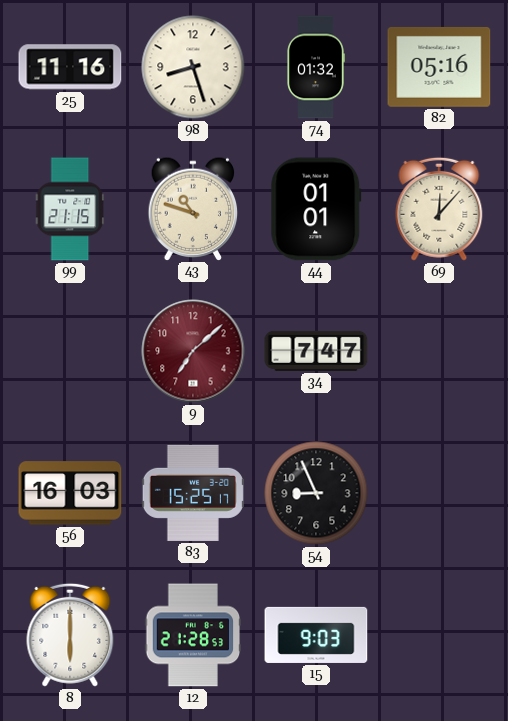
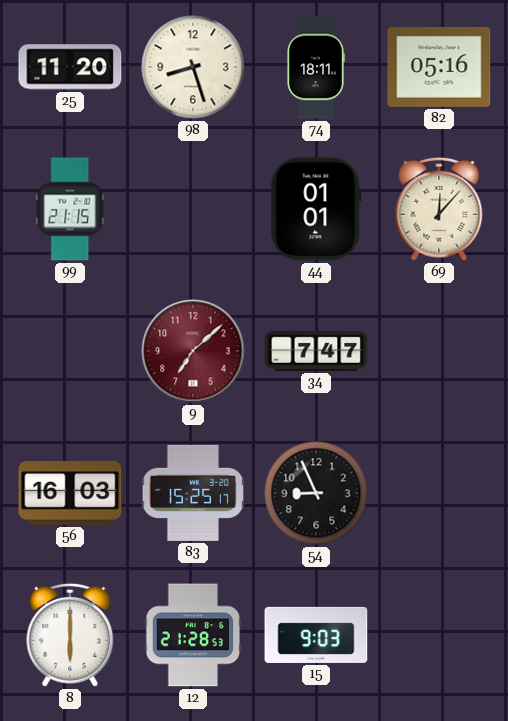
25: 11:16 -> 11:20
74: 01:32 -> 18:11
43: 10:48 -> none
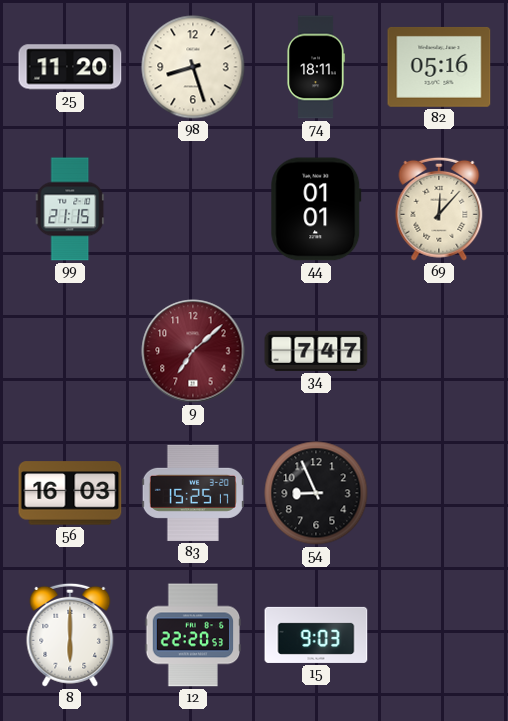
12: 21:28 -> 22:20
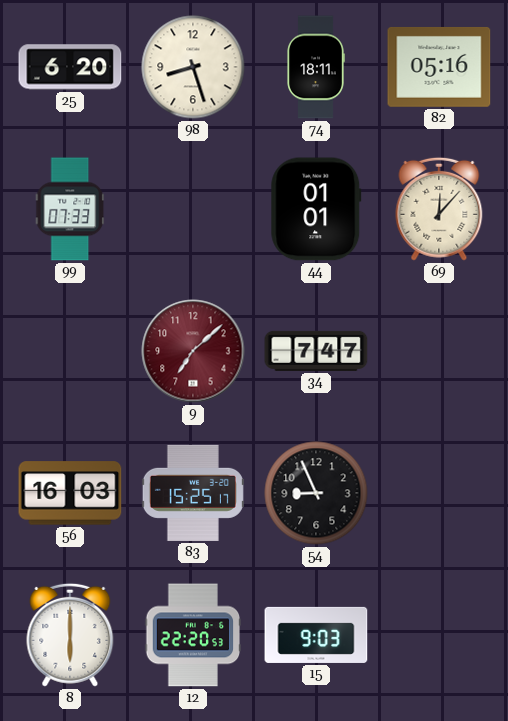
25: 11:20 -> 6:20
99: 21:15 -> 07:33
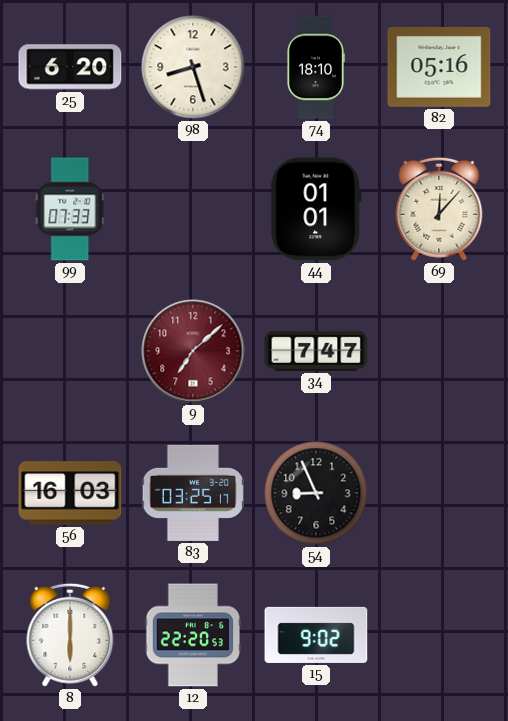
74: 18:11 -> 18:10
83: 15:25 -> 03:25
15: 9:03 -> 9:02
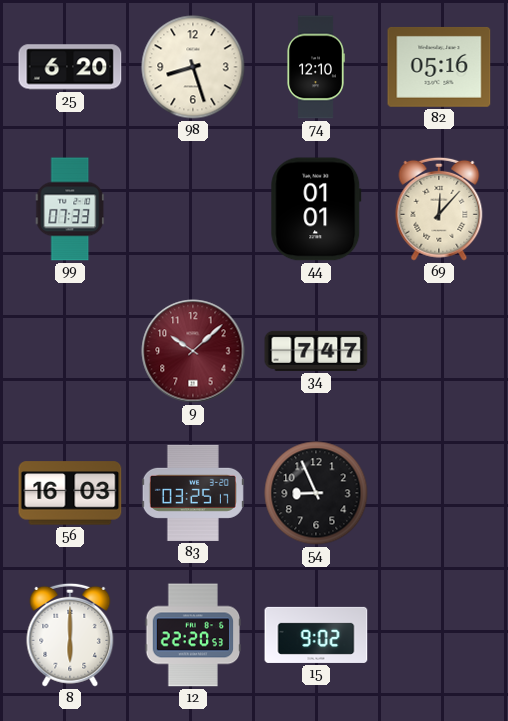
74: 18:10 -> 12:10
9: 7:08 -> 10:08
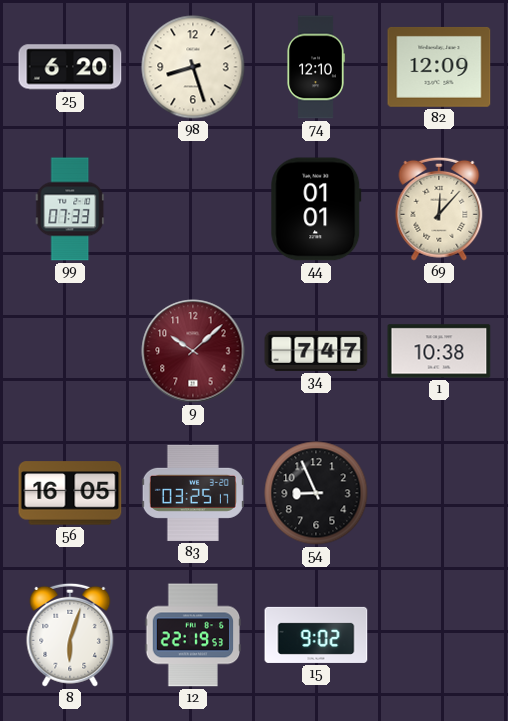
82: 05:16 -> 12:09
1: none -> 10:38
56: 16:03 -> 16:05
8: 6:00 -> 6:03
12: 22:20 -> 22:19
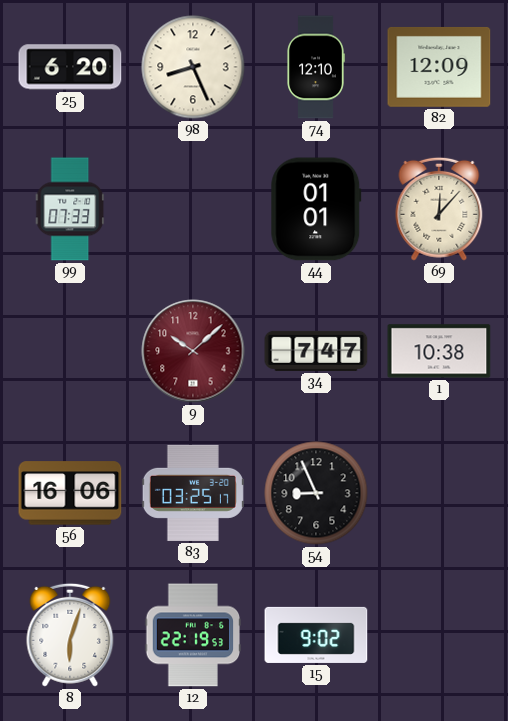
98: 8:27 -> 8:26
56: 16:05 -> 16:06
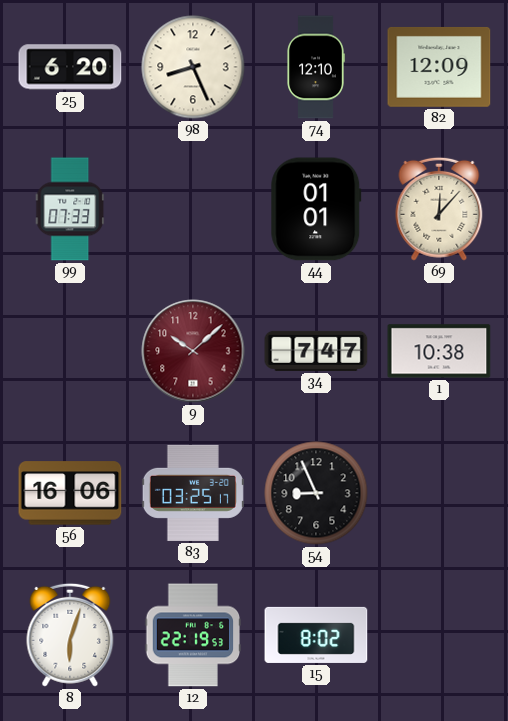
15: 9:02 -> 8:02
